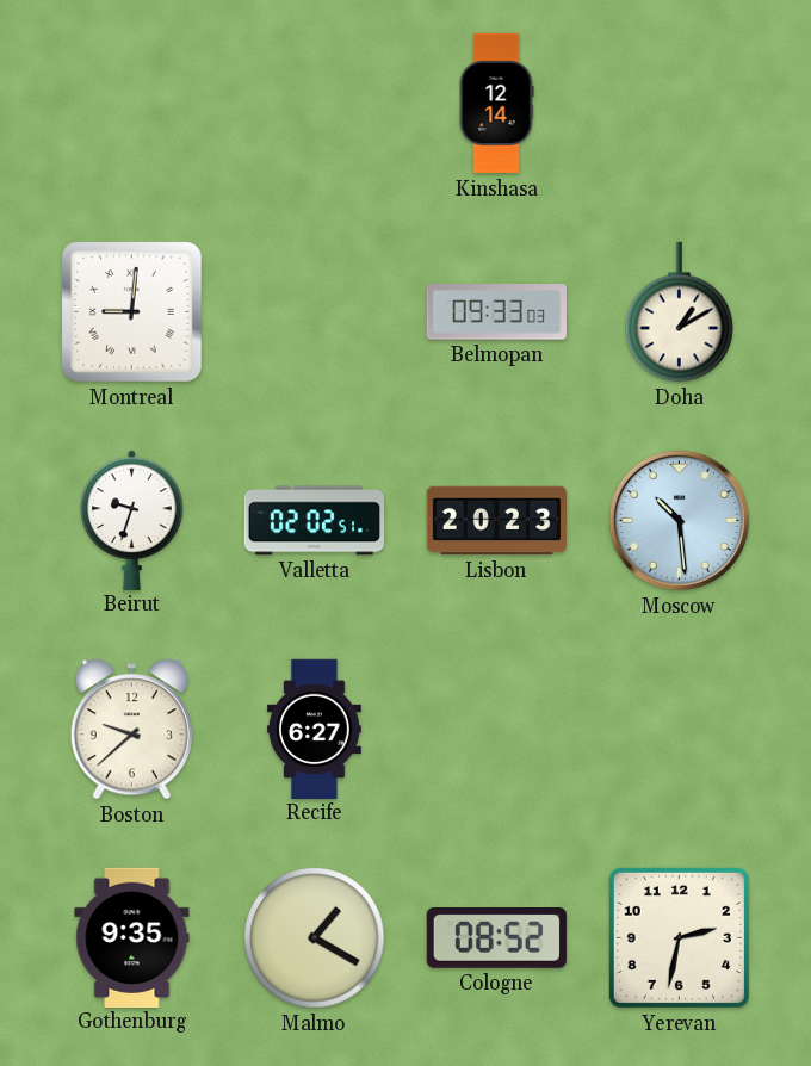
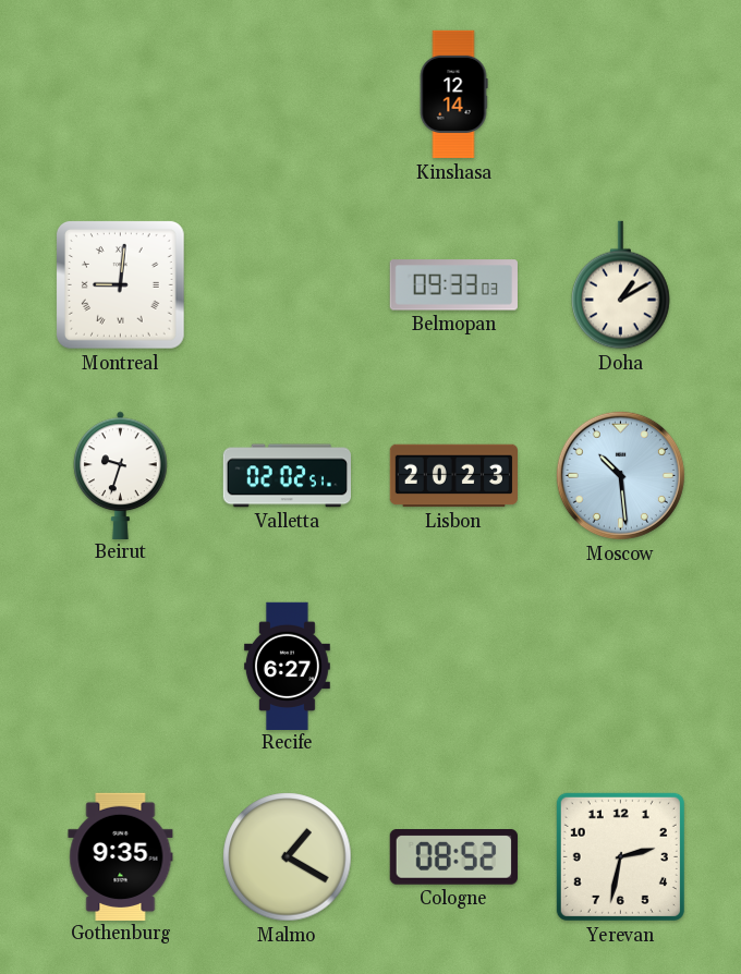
Boston: 9:38 -> none
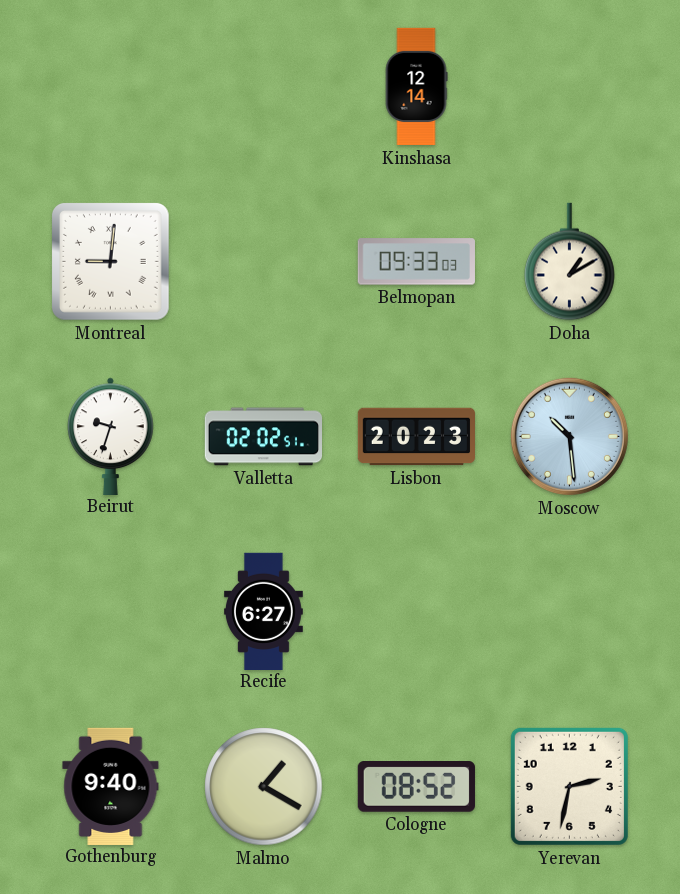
Gothenburg: 9:35 -> 9:40
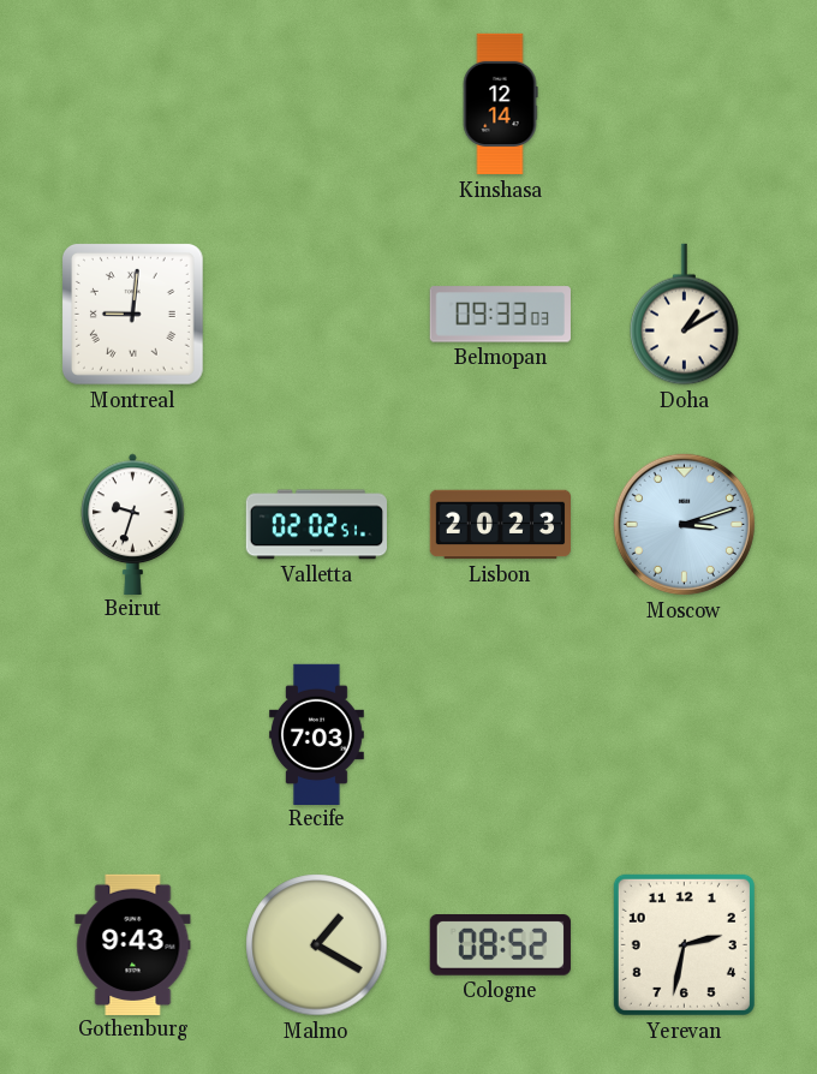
Moscow: 10:29 -> 3:12
Recife: 6:27 -> 7:03
Gothenburg: 9:40 -> 9:43
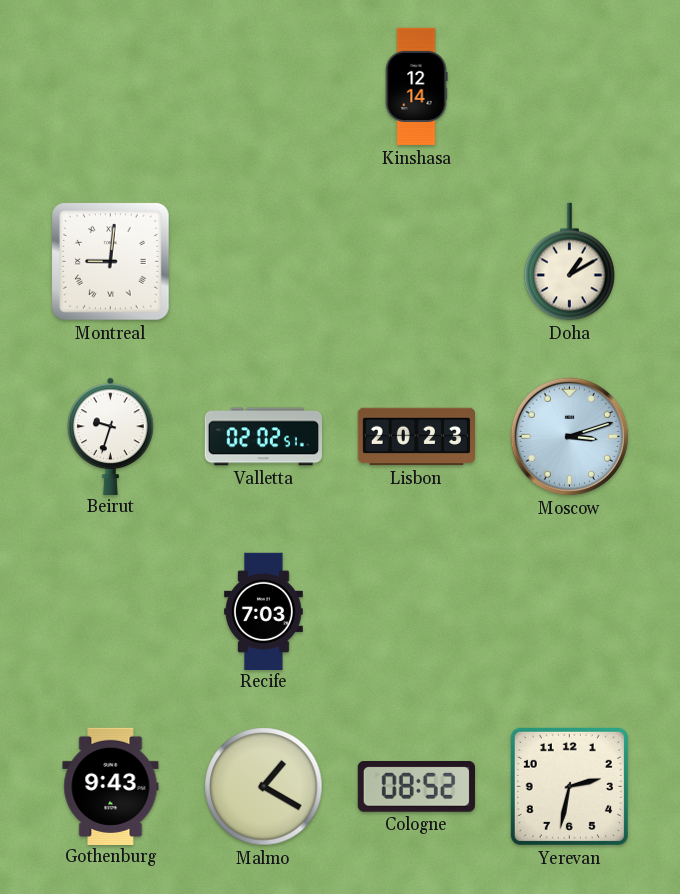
Belmopan: 09:33 -> none
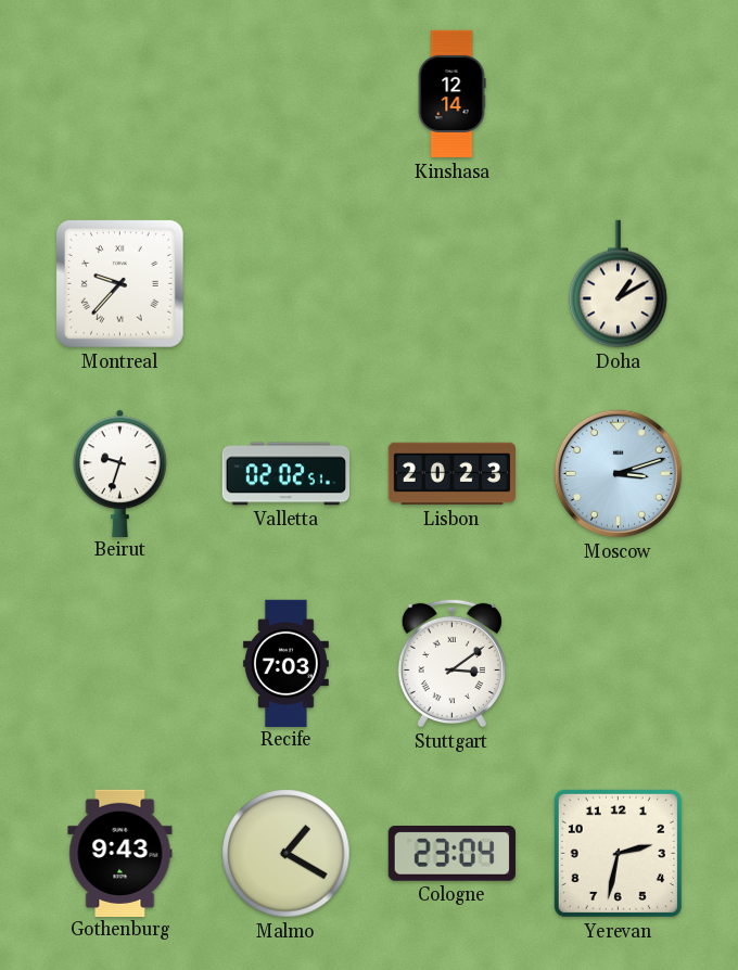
Montreal: 9:01 -> 9:37
Stuttgart: none -> 3:09
Cologne: 08:52 -> 23:04
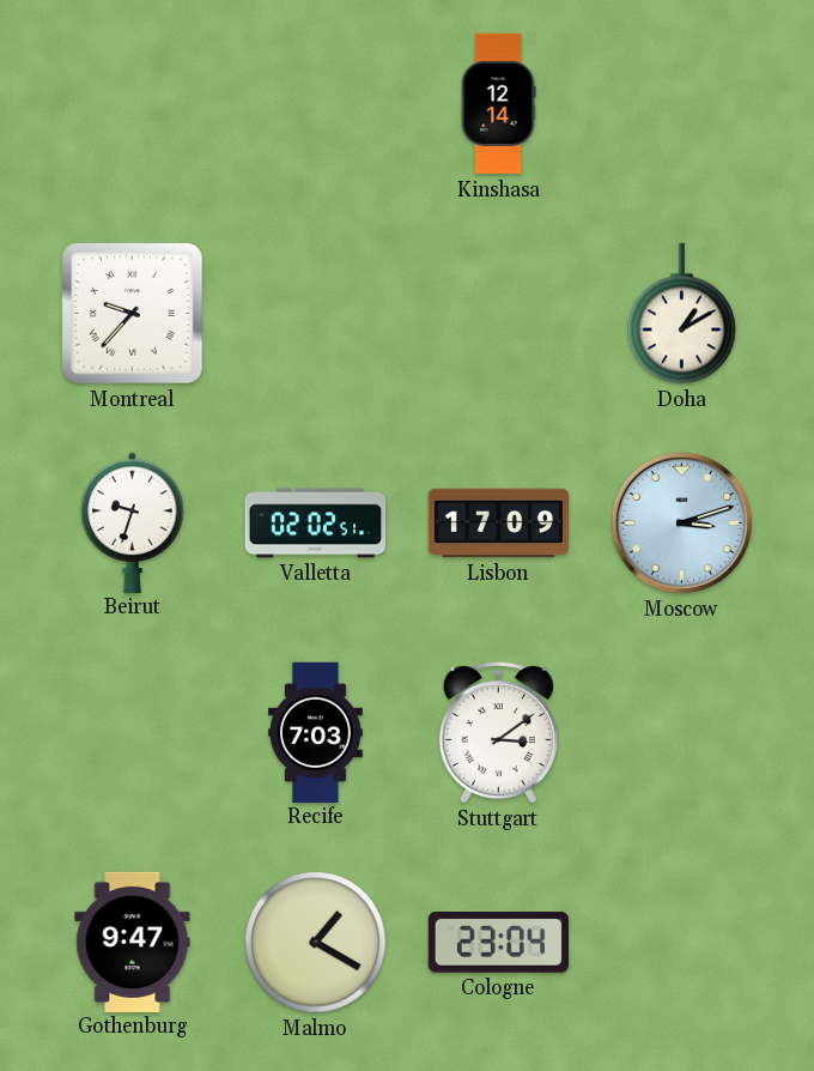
Lisbon: 20:23 -> 17:09
Gothenburg: 9:43 -> 9:47
Yerevan: 2:32 -> none
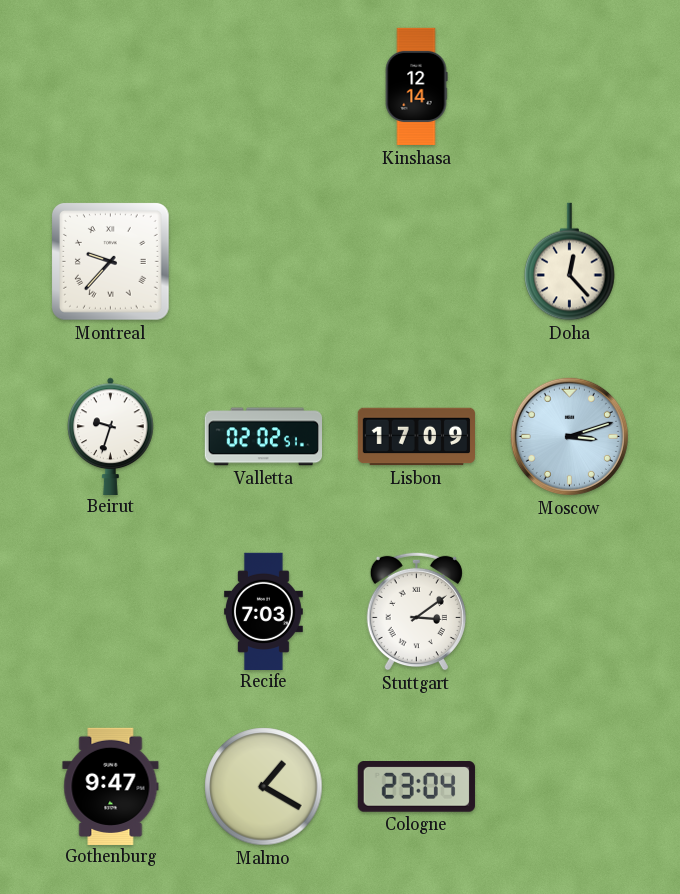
Doha: 1:10 -> 12:23
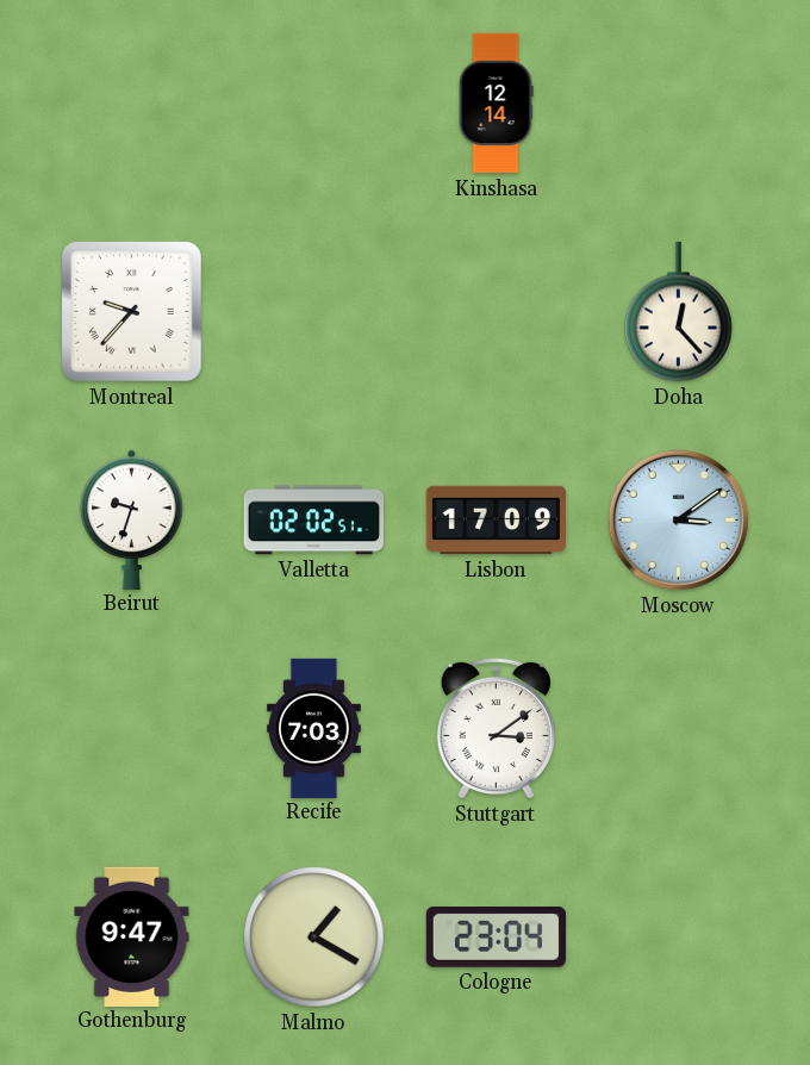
Moscow: 3:12 -> 3:09
